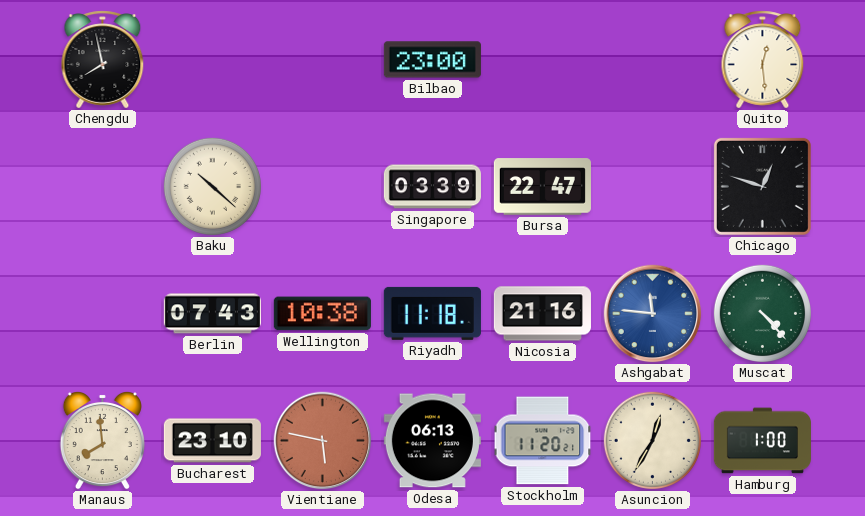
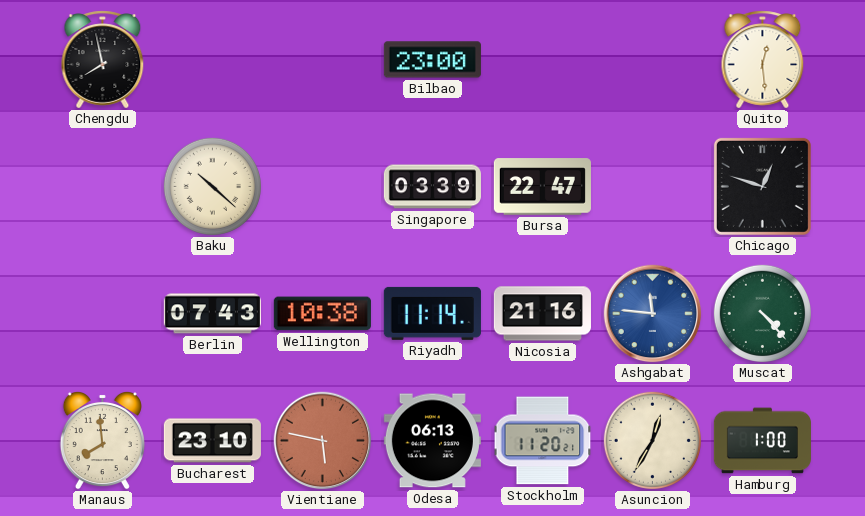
Riyadh: 11:18 -> 11:14
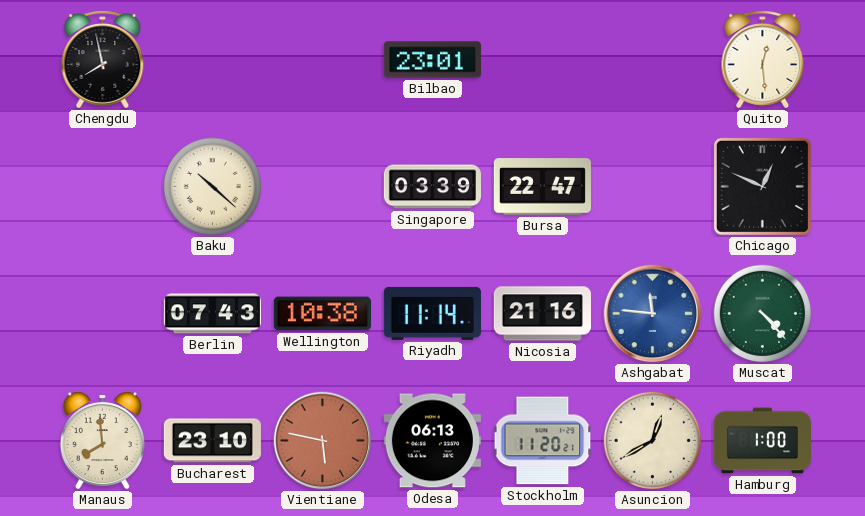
Bilbao: 23:00 -> 23:01
Chicago: 12:48 -> 12:49
Asuncion: 12:35 -> 12:40
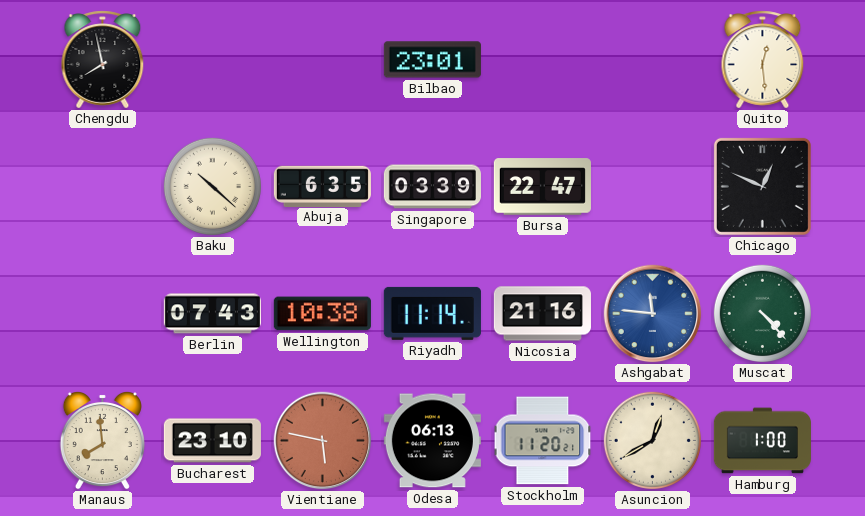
Abuja: none -> 6:35
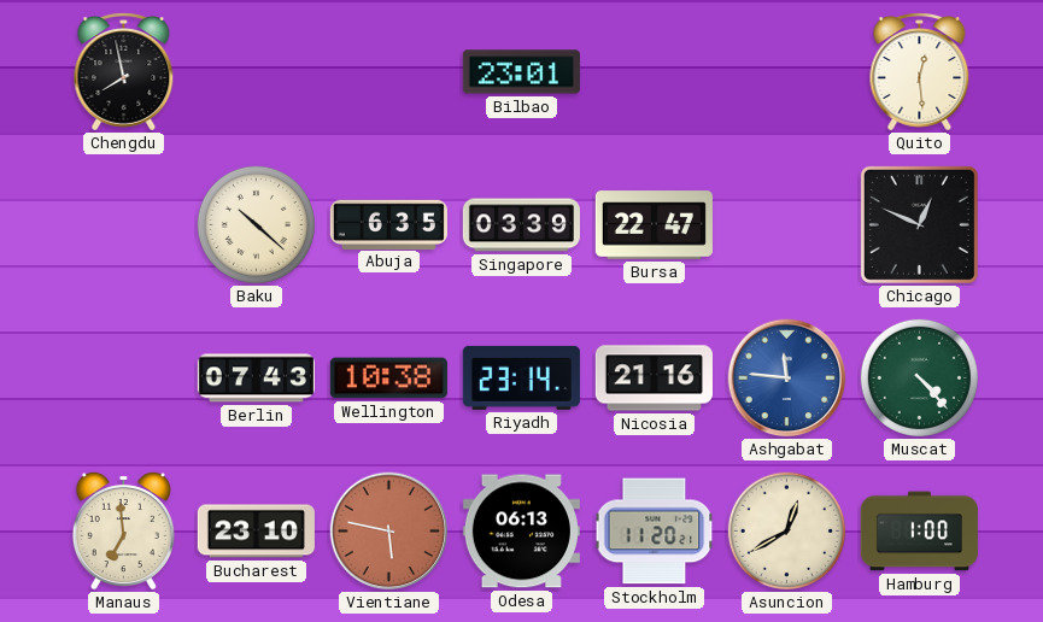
Riyadh: 11:14 -> 23:14
Manaus: 7:59 -> 6:59
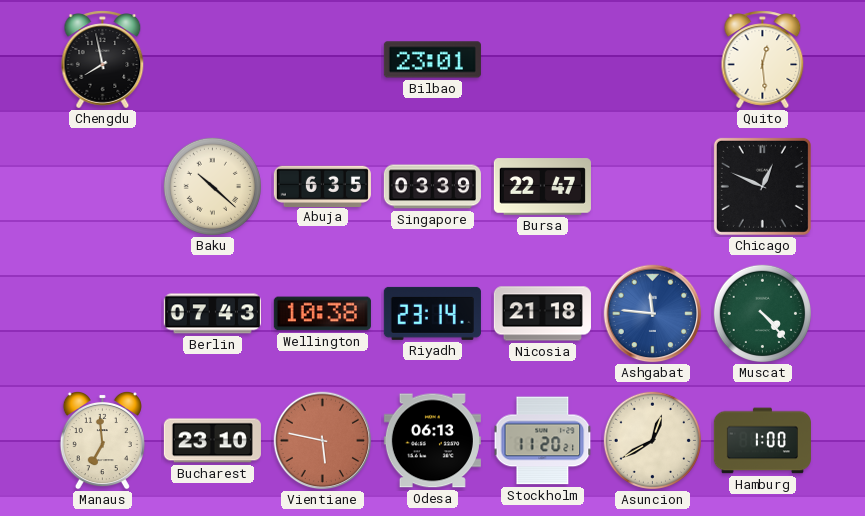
Nicosia: 21:16 -> 21:18
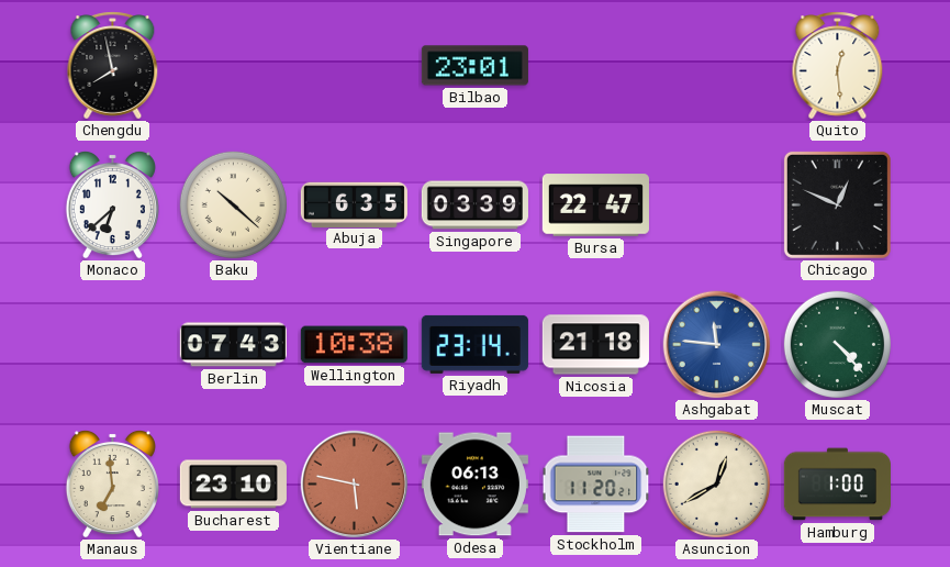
Monaco: none -> 6:38
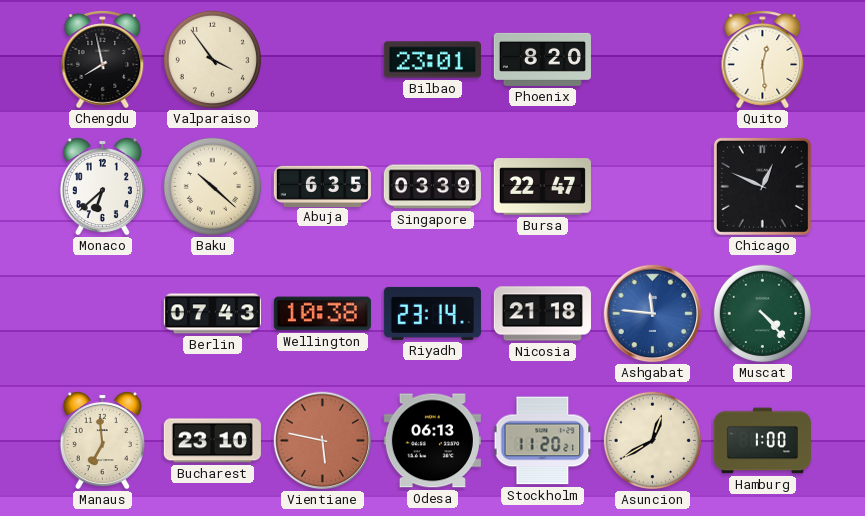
Valparaiso: none -> 3:54
Phoenix: none -> 8:20
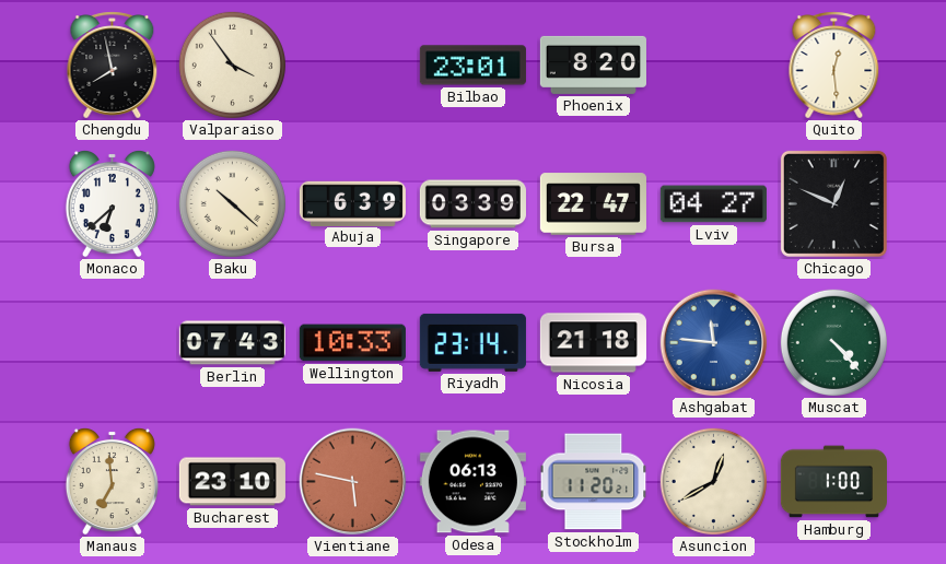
Abuja: 6:35 -> 6:39
Lviv: none -> 04:27
Wellington: 10:38 -> 10:33
